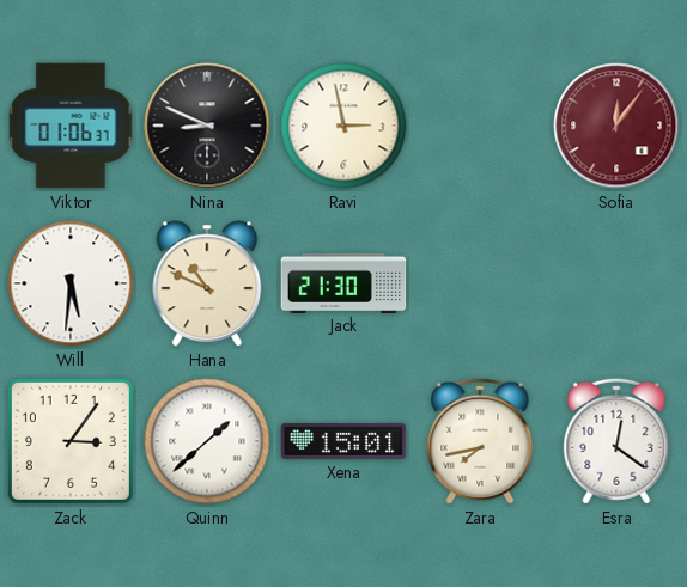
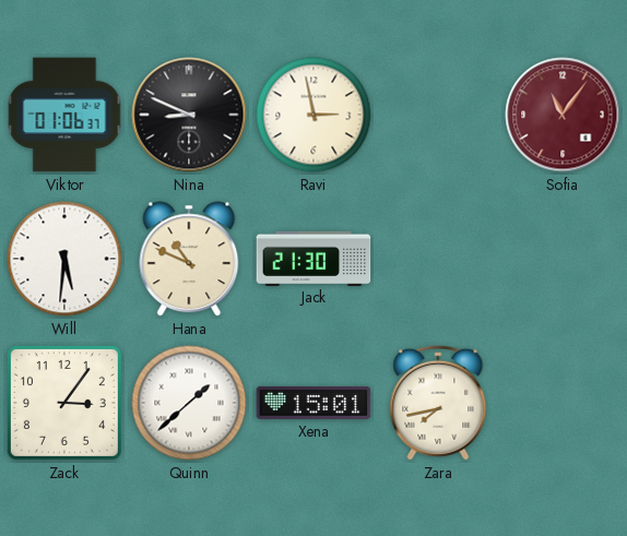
Sofia: 12:06 -> 11:06
Esra: 12:21 -> none
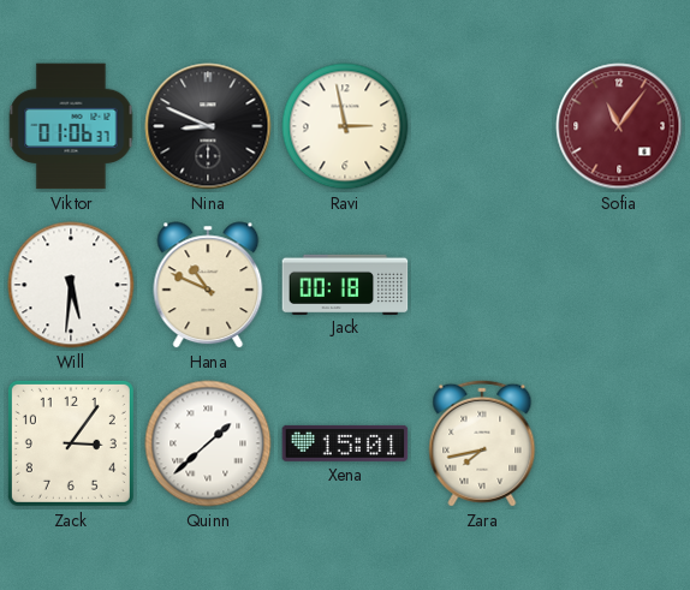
Jack: 21:30 -> 00:18
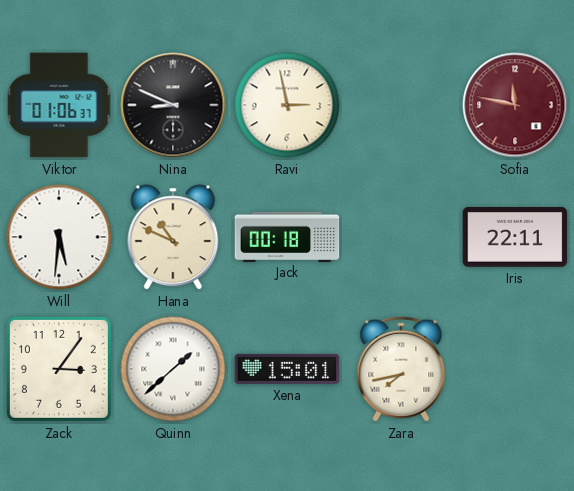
Sofia: 11:06 -> 11:47
Iris: none -> 22:11
